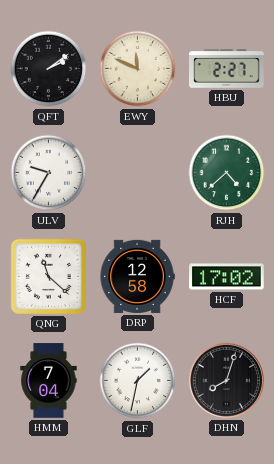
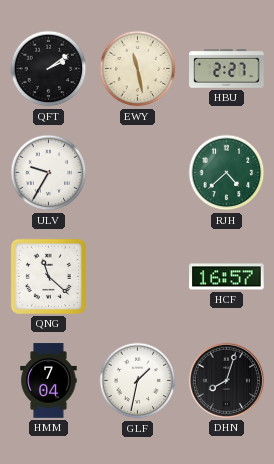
EWY: 11:49 -> 11:28
DRP: 12:58 -> none
HCF: 17:02 -> 16:57
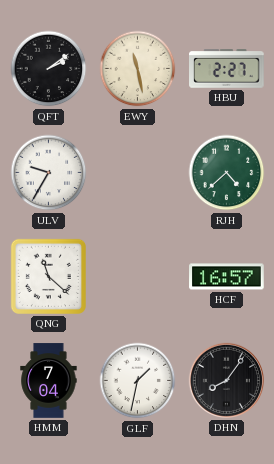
DHN: 8:03 -> 8:06
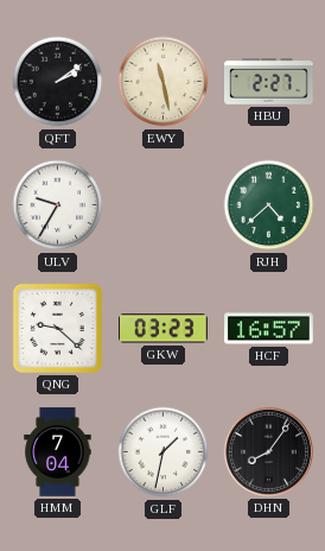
QNG: 11:22 -> 9:22
GKW: none -> 03:23
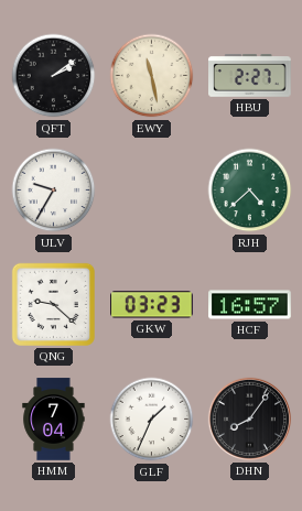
GLF: 1:32 -> 1:34
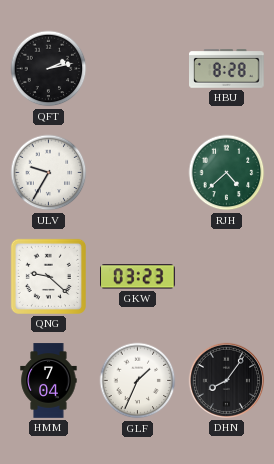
QFT: 2:09 -> 2:13
EWY: 11:28 -> none
HBU: 2:27 -> 8:28
HCF: 16:57 -> none
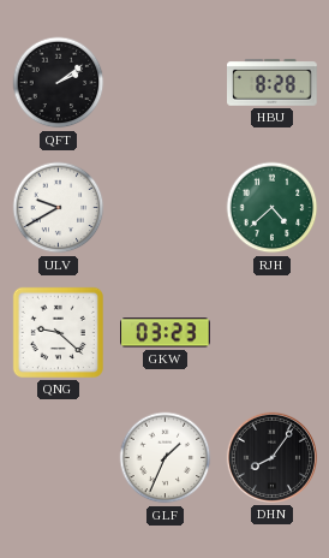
QFT: 2:13 -> 2:09
ULV: 9:35 -> 9:40
HMM: 7:04 -> none
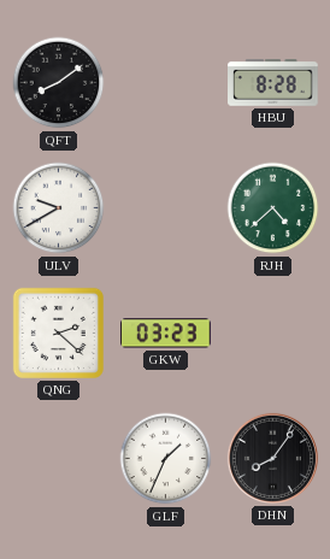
QFT: 2:09 -> 8:09
QNG: 9:22 -> 2:22
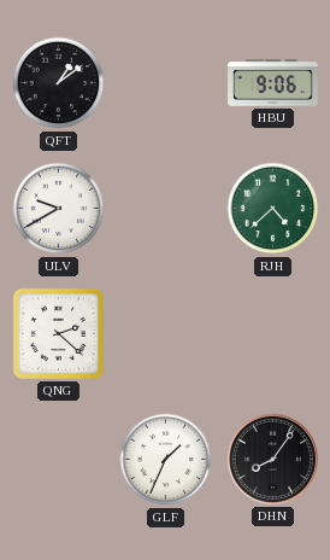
QFT: 8:09 -> 1:09
HBU: 8:28 -> 9:06
GKW: 03:23 -> none
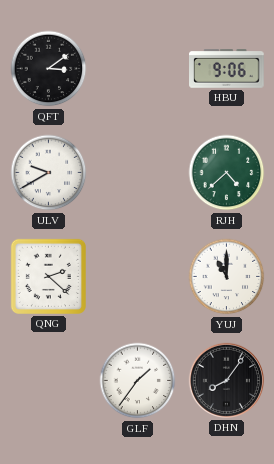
QFT: 1:09 -> 3:09
YUJ: none -> 11:00
GLF: 1:34 -> 1:36
